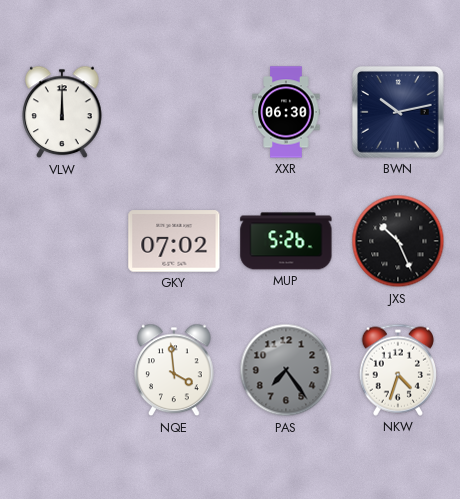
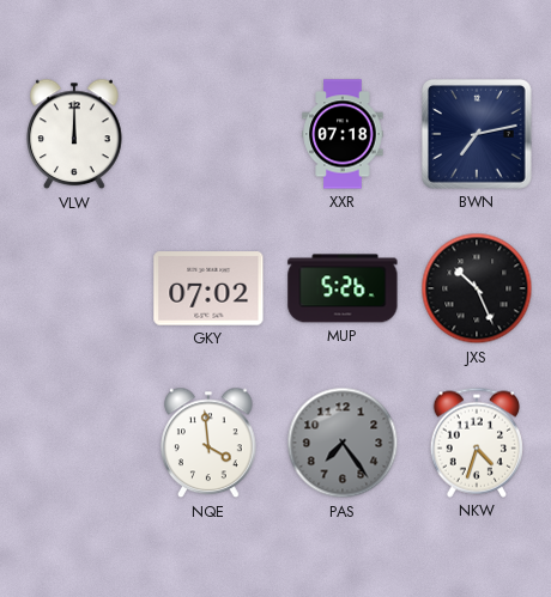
XXR: 06:30 -> 07:18
BWN: 10:13 -> 7:13
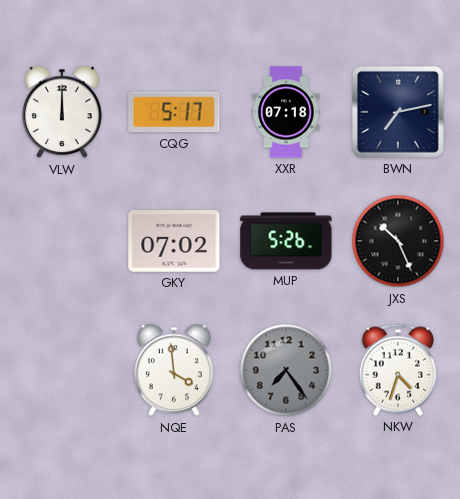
CQG: none -> 5:17
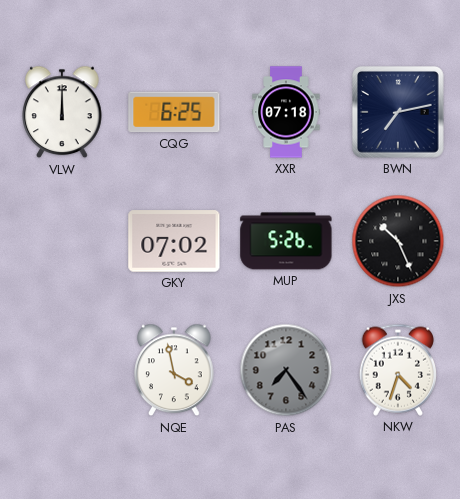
CQG: 5:17 -> 6:25
NQE: 3:59 -> 3:58
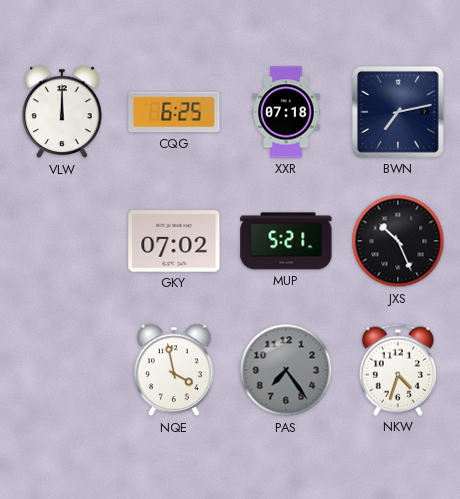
MUP: 5:26 -> 5:21
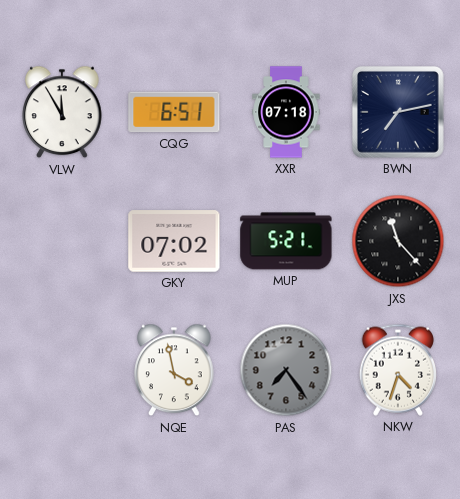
VLW: 12:00 -> 11:55
CQG: 6:25 -> 6:51
JXS: 10:26 -> 11:23
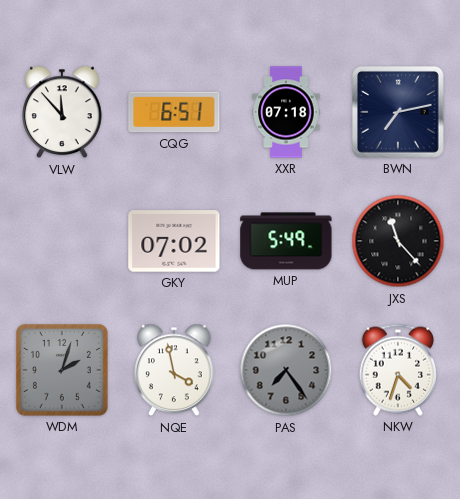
VLW: 11:55 -> 11:53
MUP: 5:21 -> 5:49
WDM: none -> 2:03
